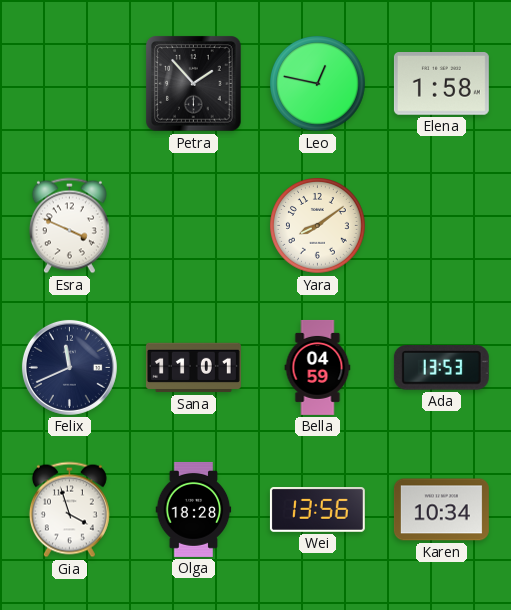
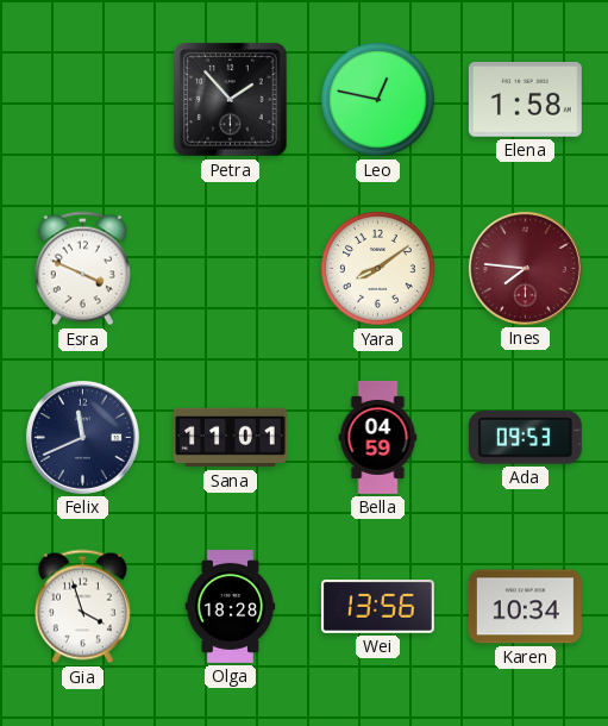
Ines: none -> 7:46
Ada: 13:53 -> 09:53
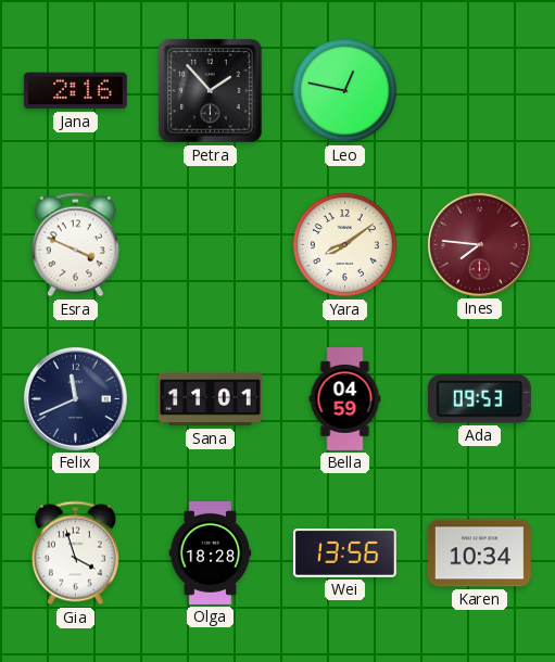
Jana: none -> 2:16
Elena: 1:58 -> none
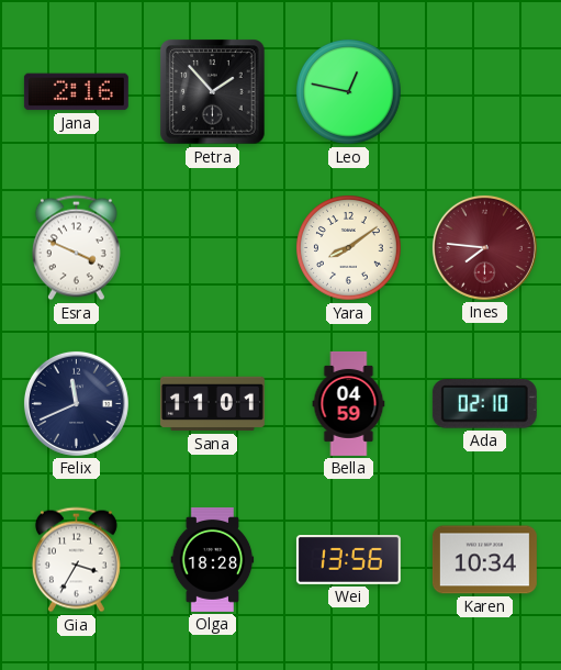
Ada: 09:53 -> 02:10
Gia: 3:57 -> 3:35
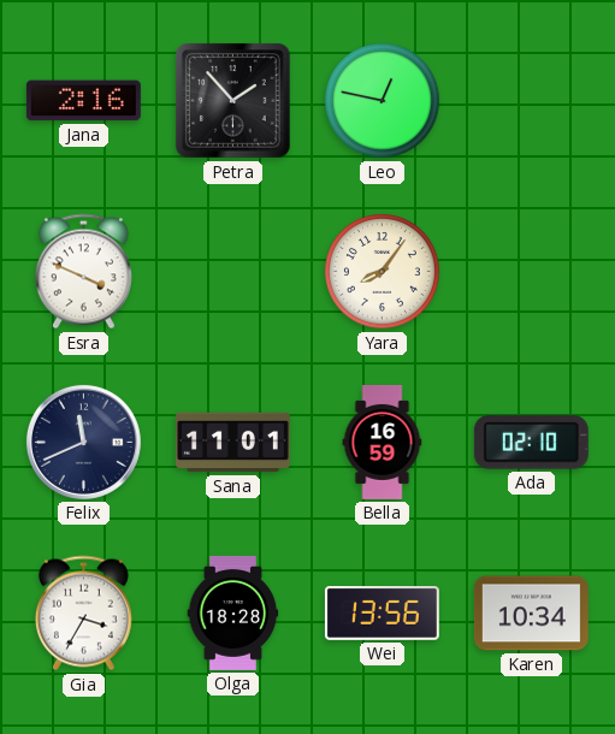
Yara: 8:09 -> 8:06
Ines: 7:46 -> none
Bella: 04:59 -> 16:59
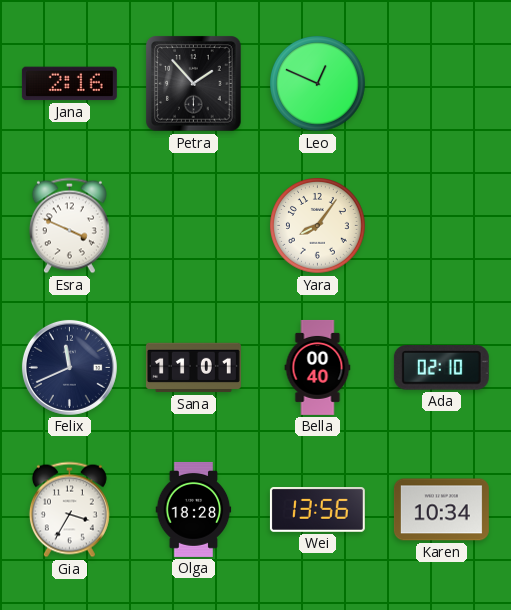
Leo: 12:47 -> 12:49
Bella: 16:59 -> 00:40
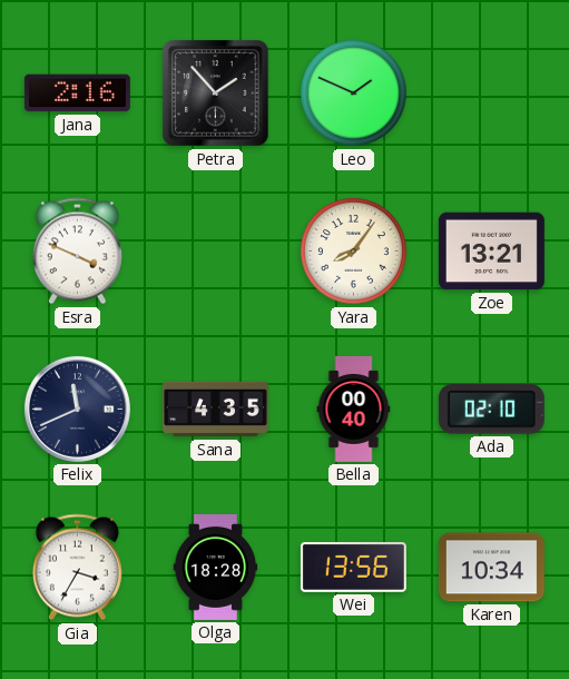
Leo: 12:49 -> 1:49
Zoe: none -> 13:21
Sana: 11:01 -> 4:35
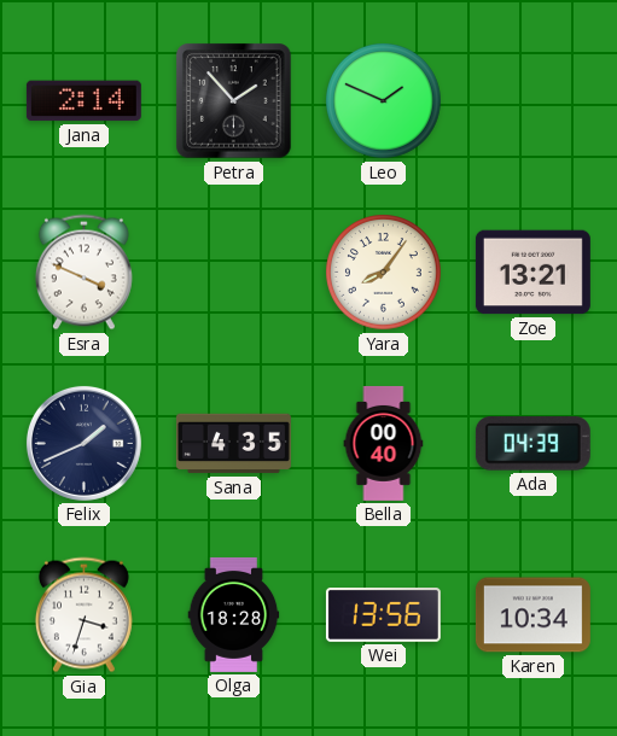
Jana: 2:16 -> 2:14
Felix: 11:41 -> 1:41
Ada: 02:10 -> 04:39
Gia: 3:35 -> 3:33
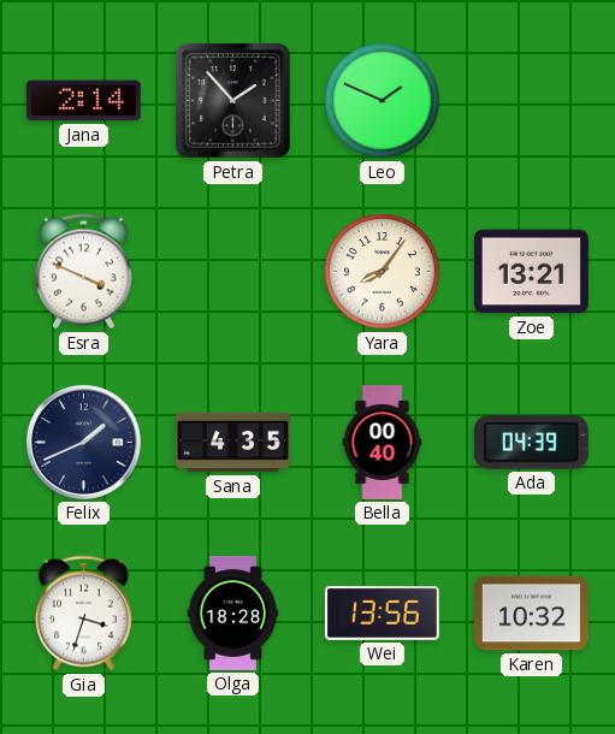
Karen: 10:34 -> 10:32
